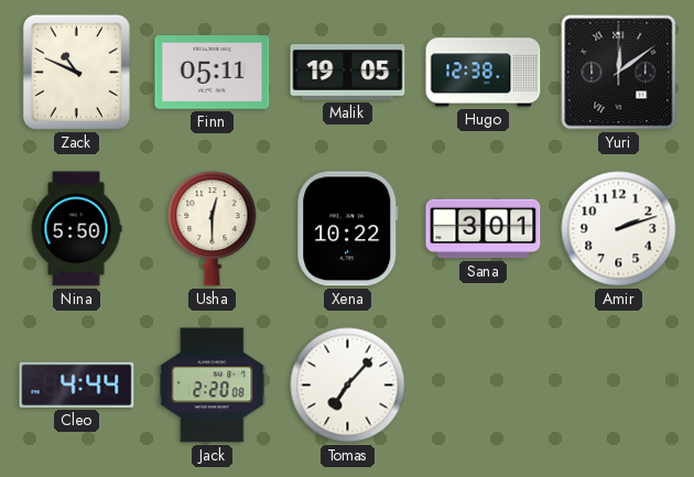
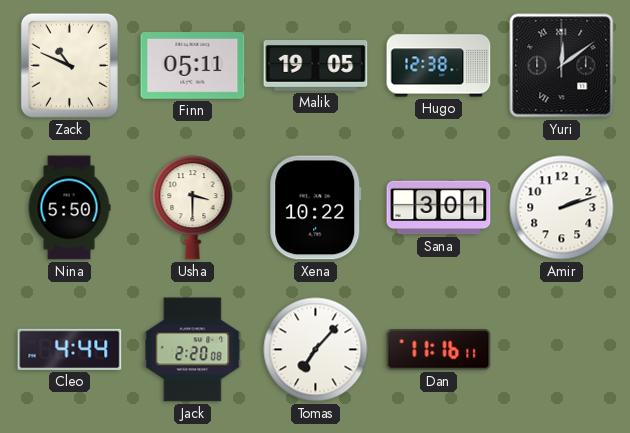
Usha: 12:30 -> 3:30
Dan: none -> 11:16
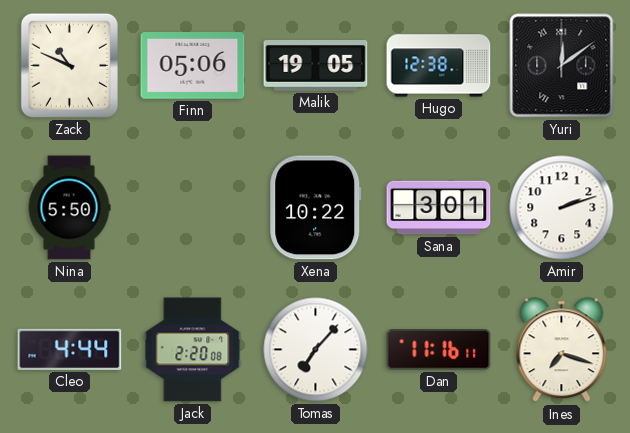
Finn: 05:11 -> 05:06
Usha: 3:30 -> none
Ines: none -> 7:18
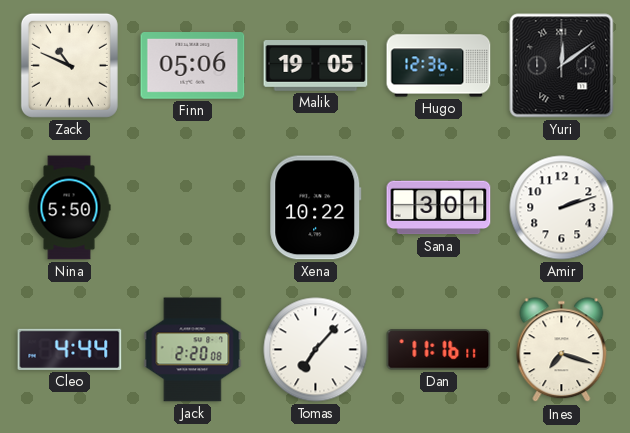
Hugo: 12:38 -> 12:36
